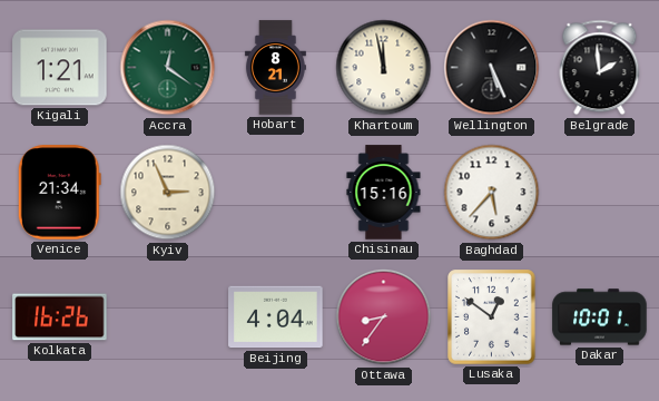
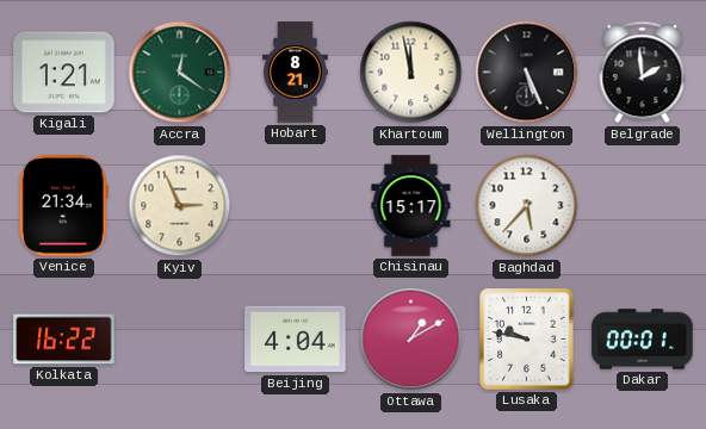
Chisinau: 15:16 -> 15:17
Kolkata: 16:26 -> 16:22
Ottawa: 8:36 -> 1:10
Lusaka: 12:51 -> 9:47
Dakar: 10:01 -> 00:01
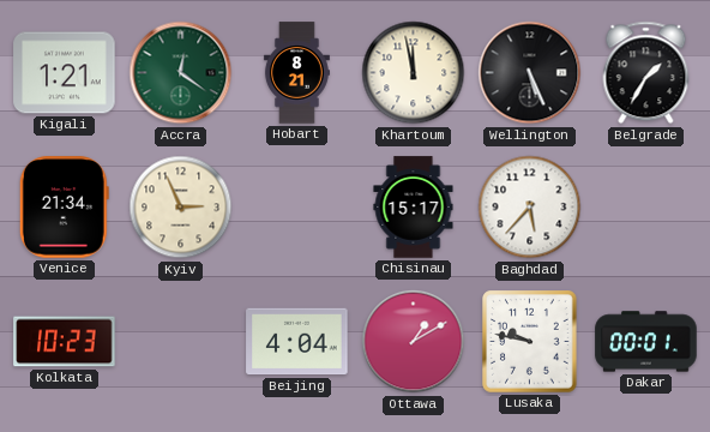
Belgrade: 1:59 -> 1:35
Kolkata: 16:22 -> 10:23
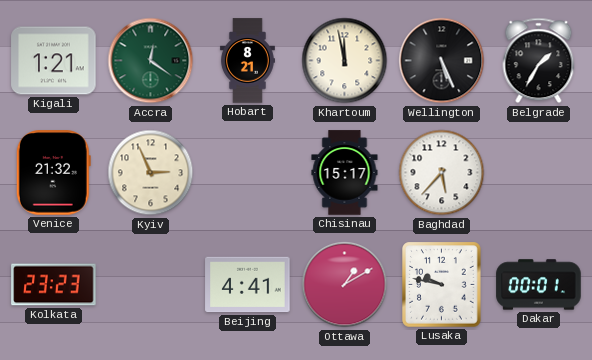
Venice: 21:34 -> 21:32
Kolkata: 10:23 -> 23:23
Beijing: 4:04 -> 4:41
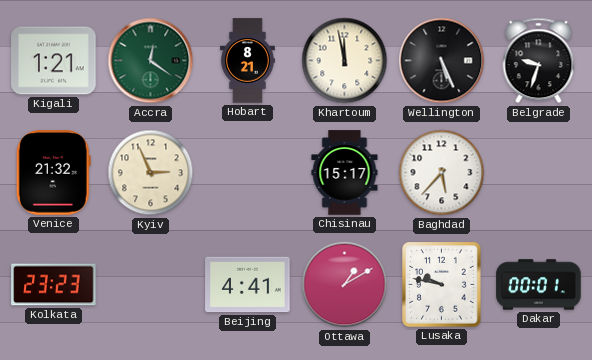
Belgrade: 1:35 -> 9:33
